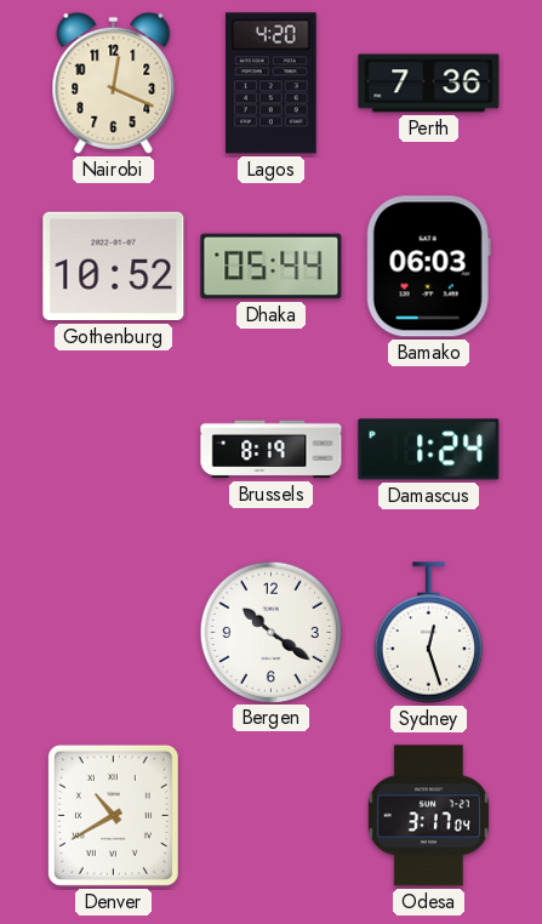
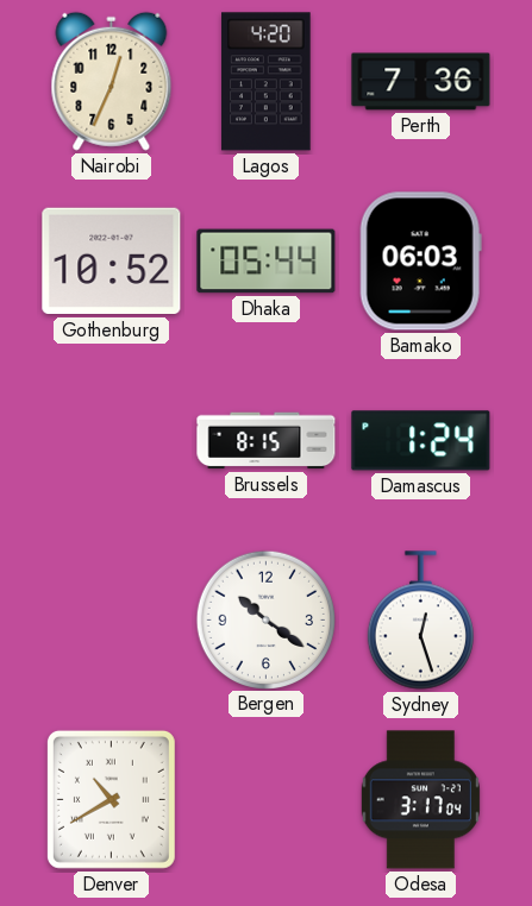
Nairobi: 12:19 -> 12:34
Brussels: 8:19 -> 8:15
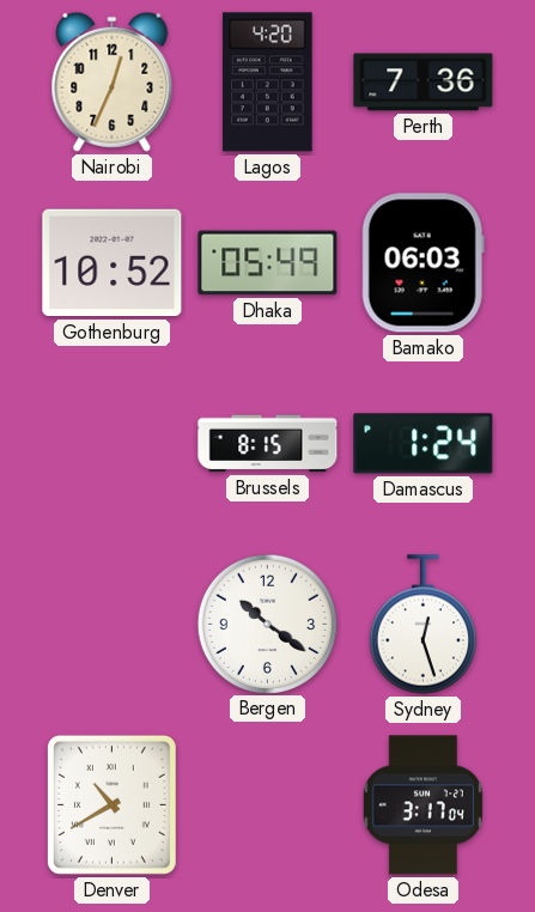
Dhaka: 05:44 -> 05:49
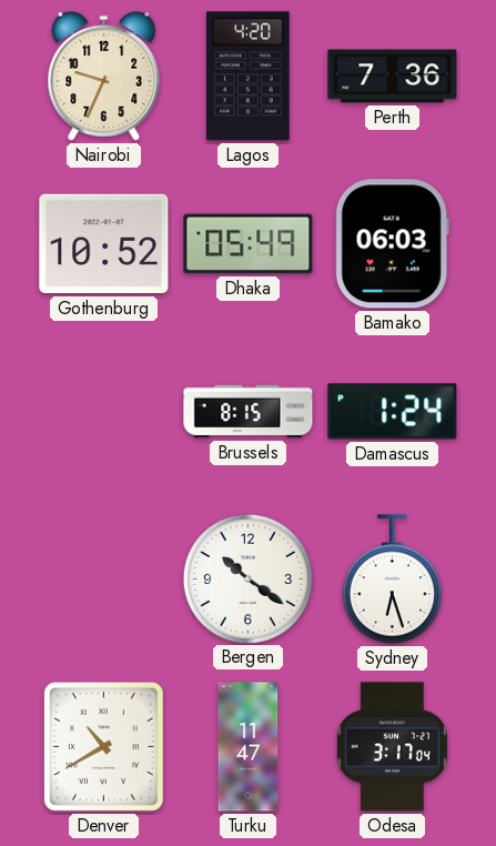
Nairobi: 12:34 -> 9:34
Sydney: 12:27 -> 6:27
Turku: none -> 11:47
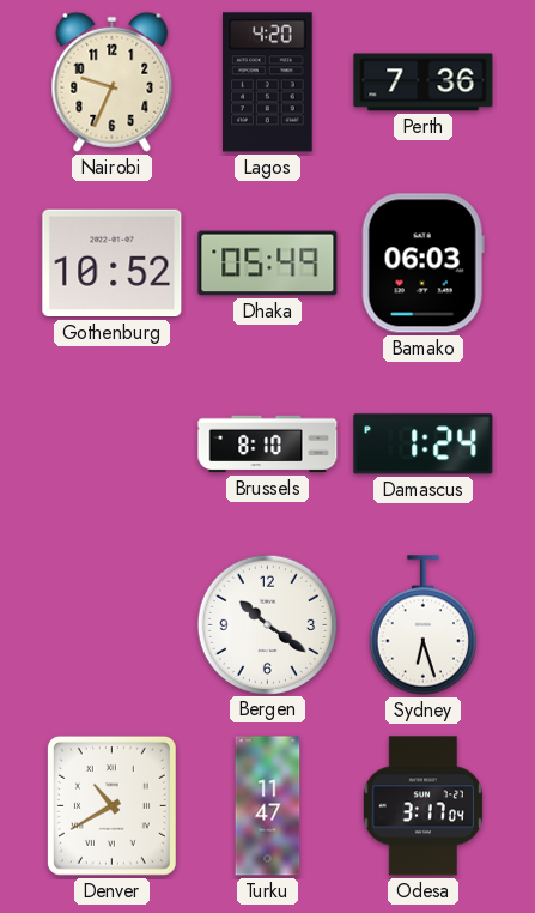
Brussels: 8:15 -> 8:10
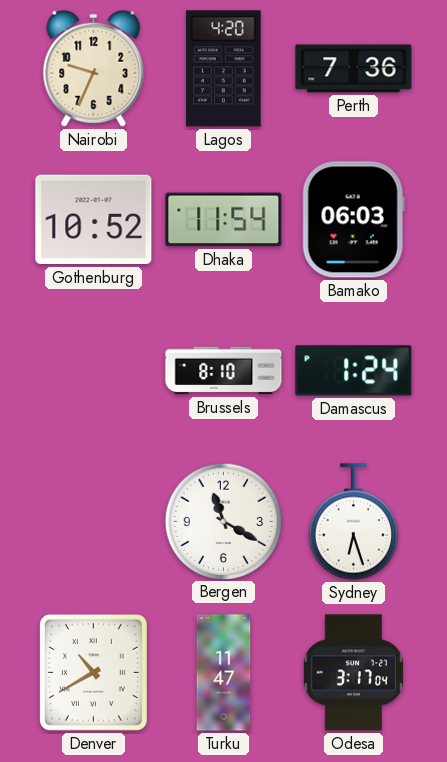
Dhaka: 05:49 -> 11:54
Bergen: 10:21 -> 11:20
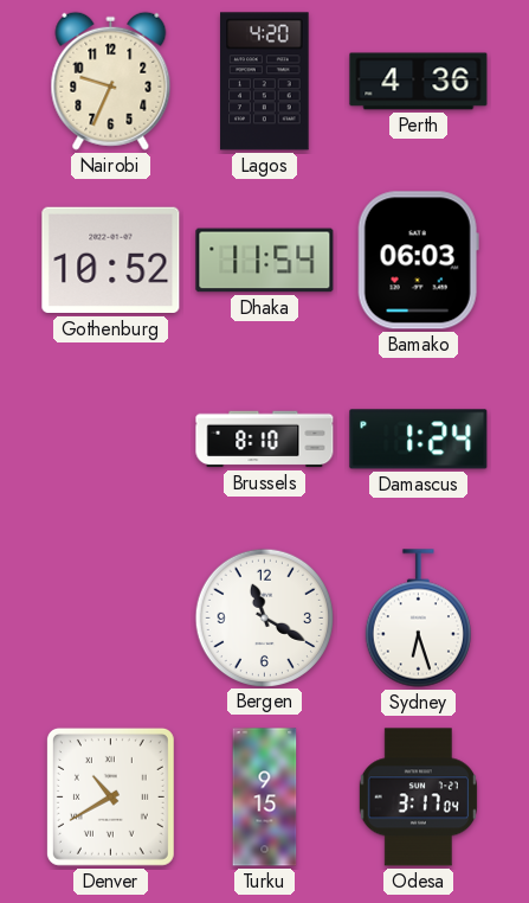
Perth: 7:36 -> 4:36
Turku: 11:47 -> 9:15
